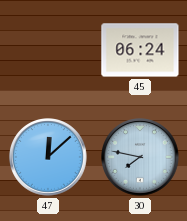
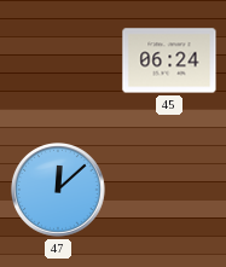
30: 7:47 -> none
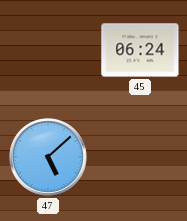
47: 12:08 -> 5:08
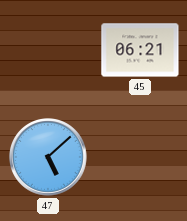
45: 06:24 -> 06:21
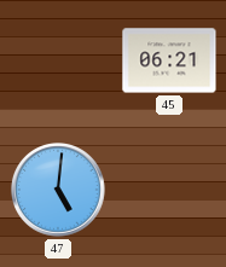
47: 5:08 -> 5:01
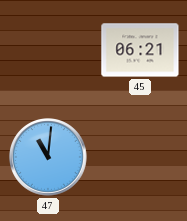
47: 5:01 -> 11:01
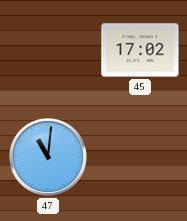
45: 06:21 -> 17:02
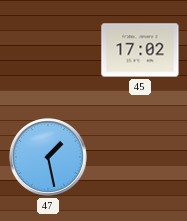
47: 11:01 -> 1:28
